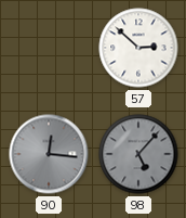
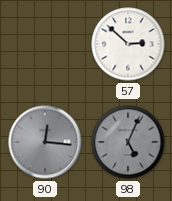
98: 5:07 -> 5:04
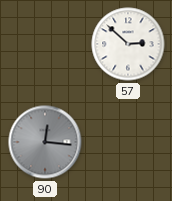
98: 5:04 -> none
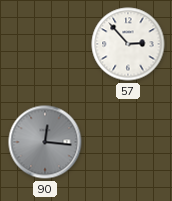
57: 2:52 -> 2:53
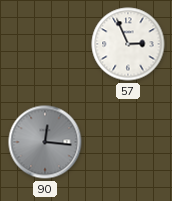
57: 2:53 -> 2:56
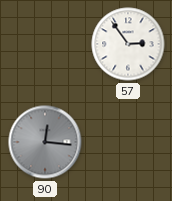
57: 2:56 -> 2:54
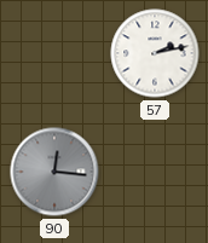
57: 2:54 -> 2:13
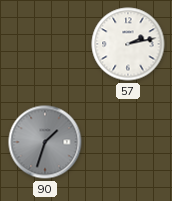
90: 12:16 -> 1:33
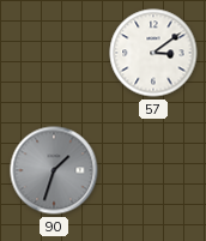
57: 2:13 -> 3:09
